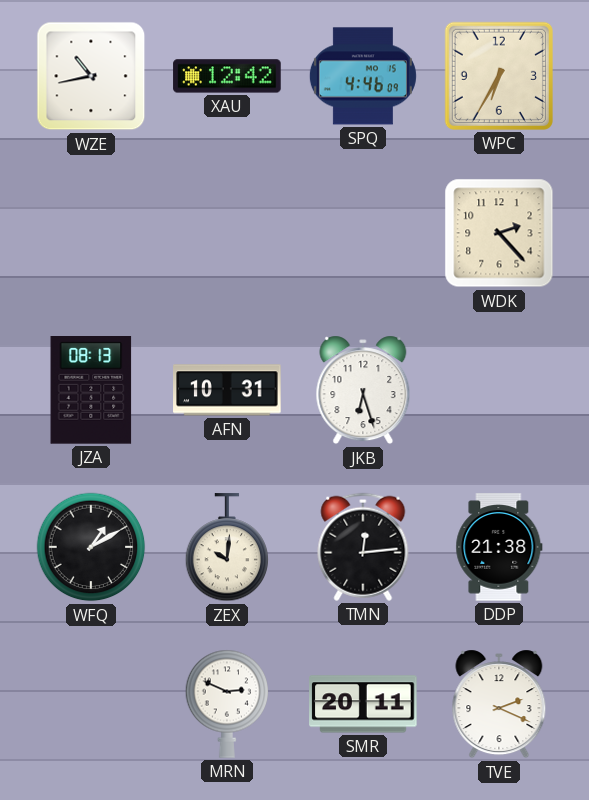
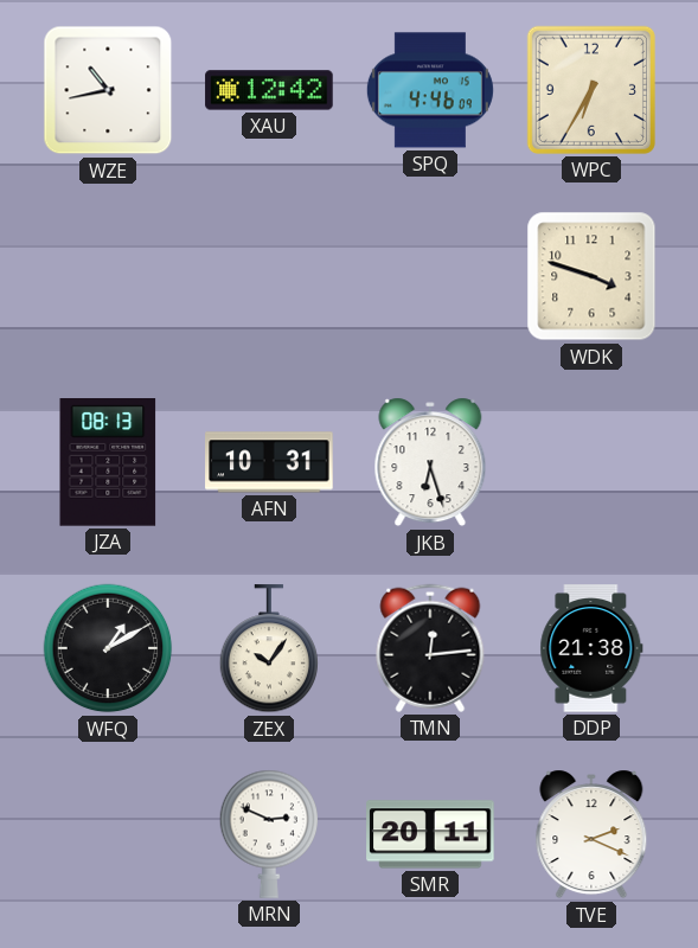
WDK: 2:23 -> 3:48
ZEX: 10:01 -> 10:06
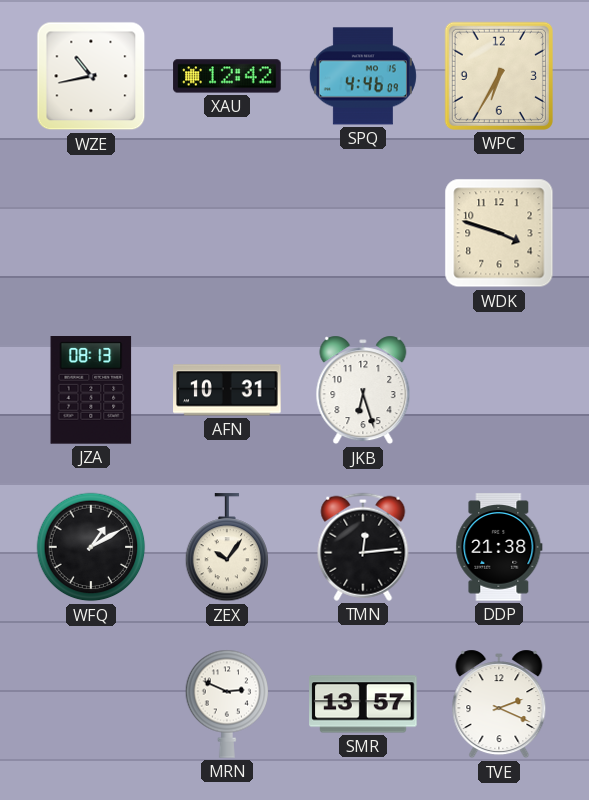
SMR: 20:11 -> 13:57
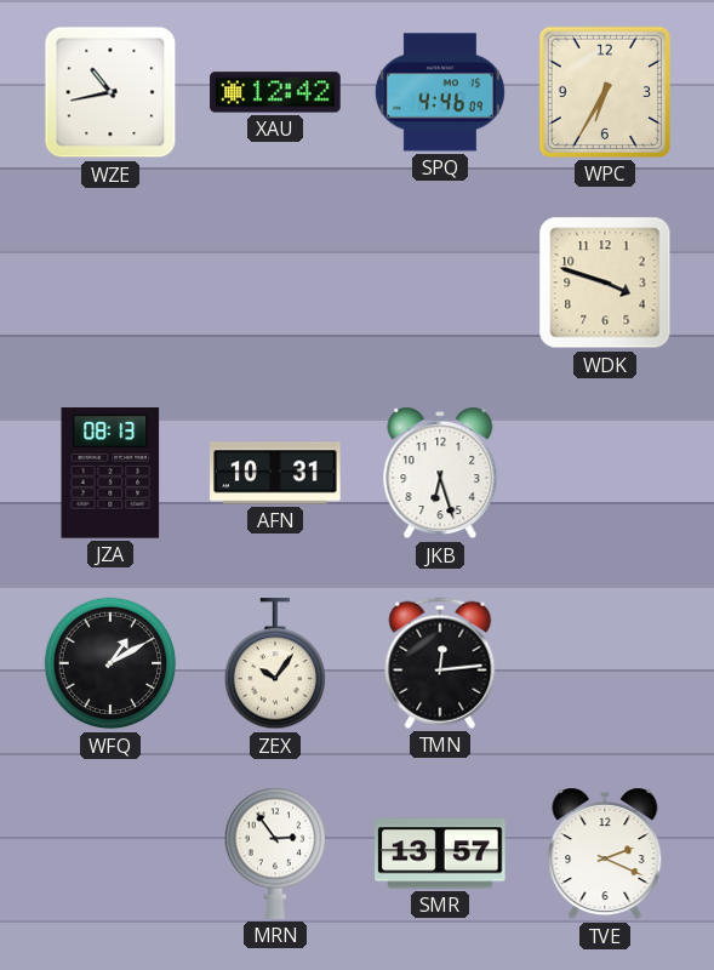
DDP: 21:38 -> none
MRN: 2:49 -> 2:54
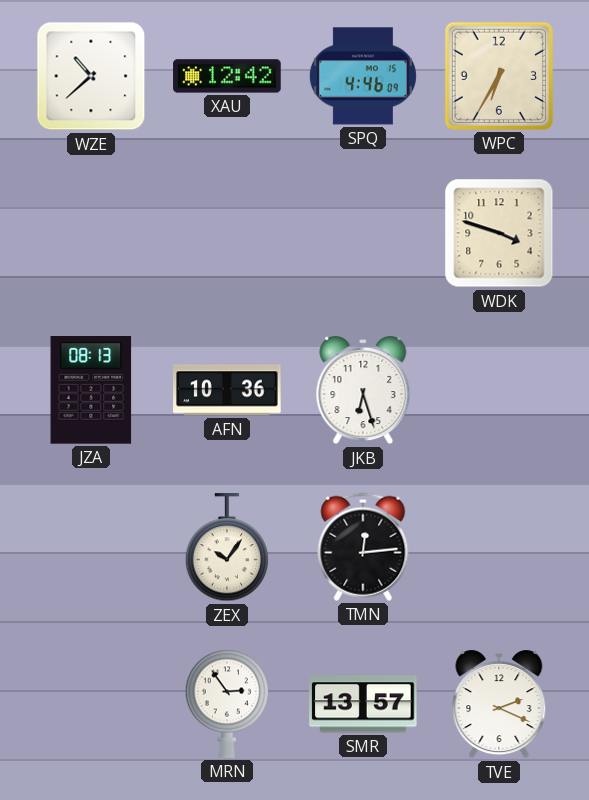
WZE: 10:43 -> 10:38
AFN: 10:31 -> 10:36
WFQ: 1:10 -> none
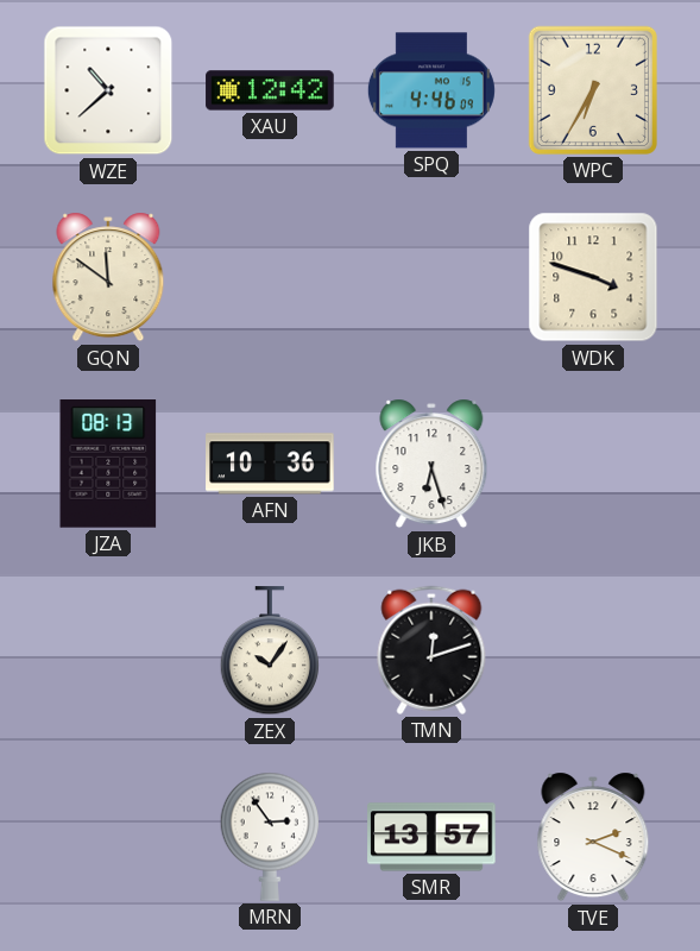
GQN: none -> 11:51
TMN: 12:14 -> 12:12
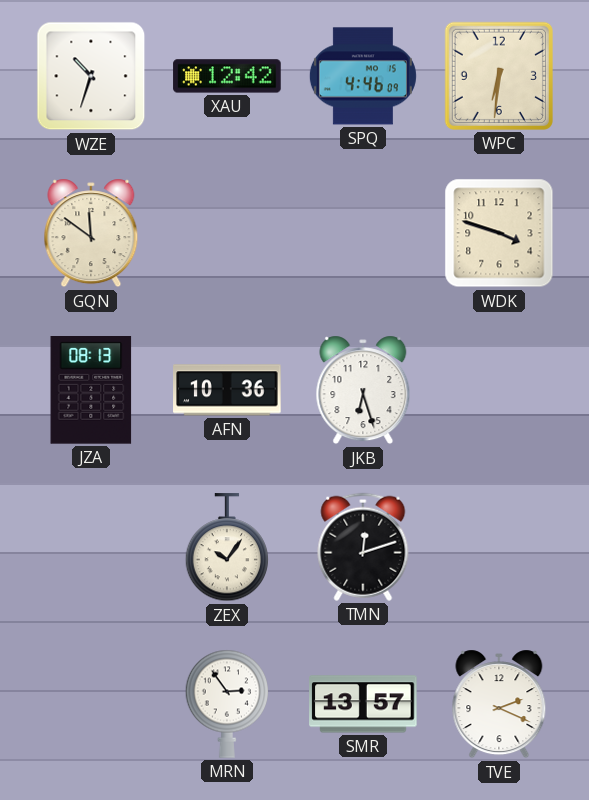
WZE: 10:38 -> 10:33
WPC: 6:35 -> 6:31
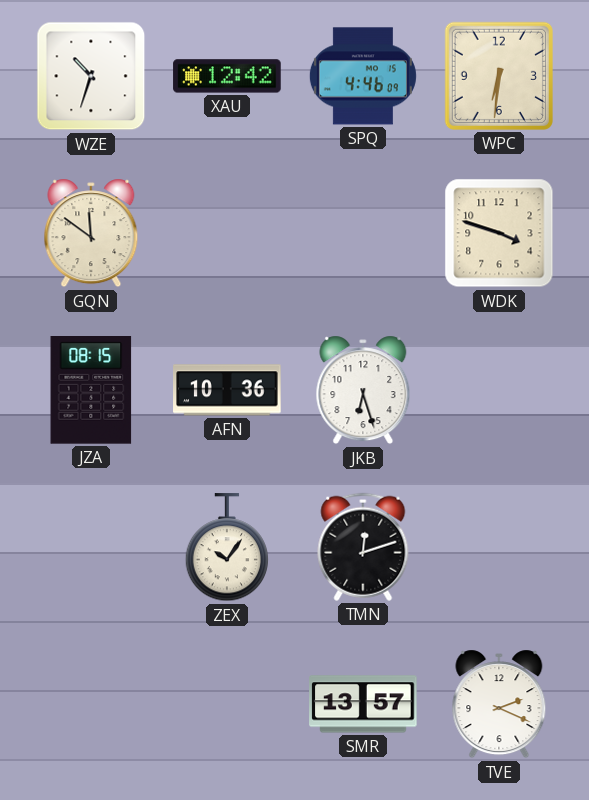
JZA: 08:13 -> 08:15
MRN: 2:54 -> none
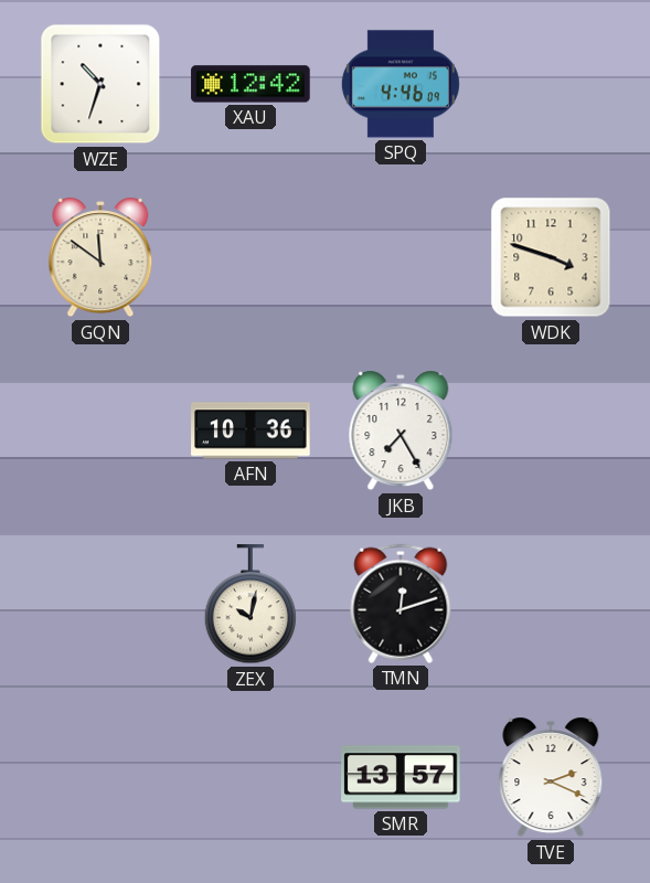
WPC: 6:31 -> none
JZA: 08:15 -> none
JKB: 6:27 -> 7:25
ZEX: 10:06 -> 10:02
